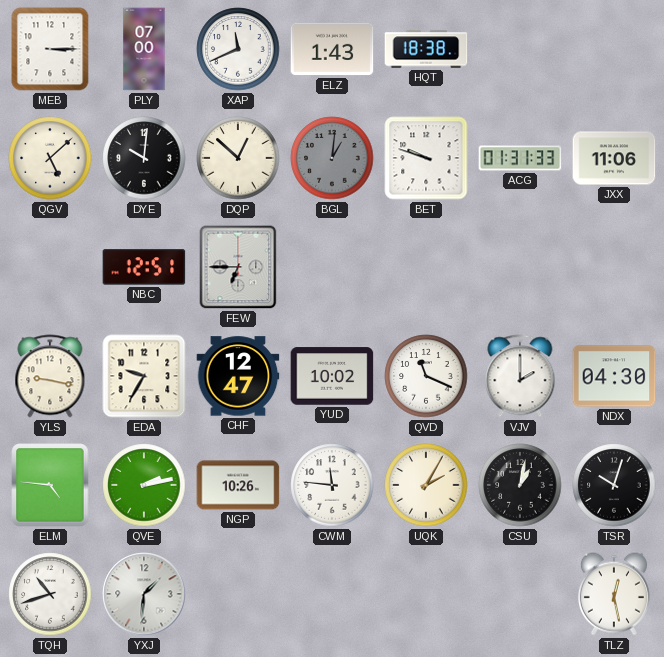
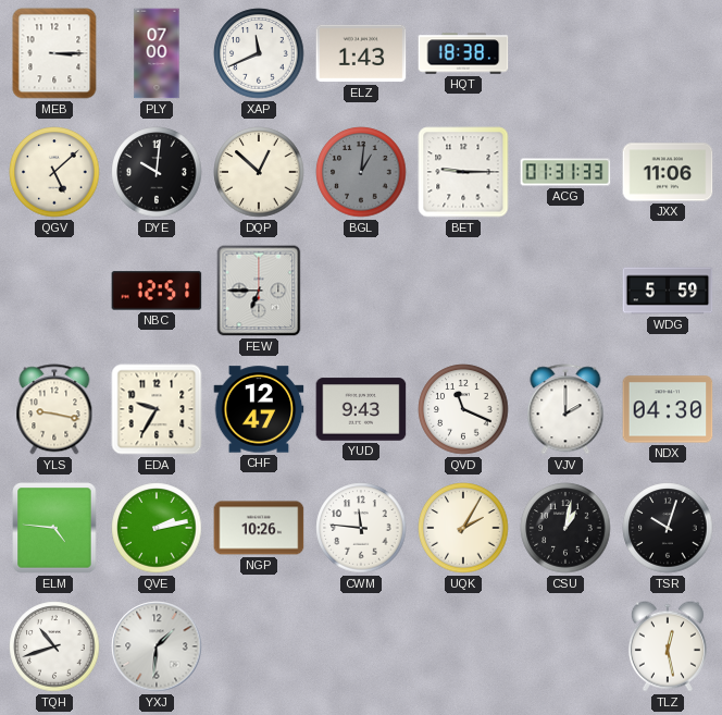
BET: 9:48 -> 9:15
WDG: none -> 5:59
YUD: 10:02 -> 9:43
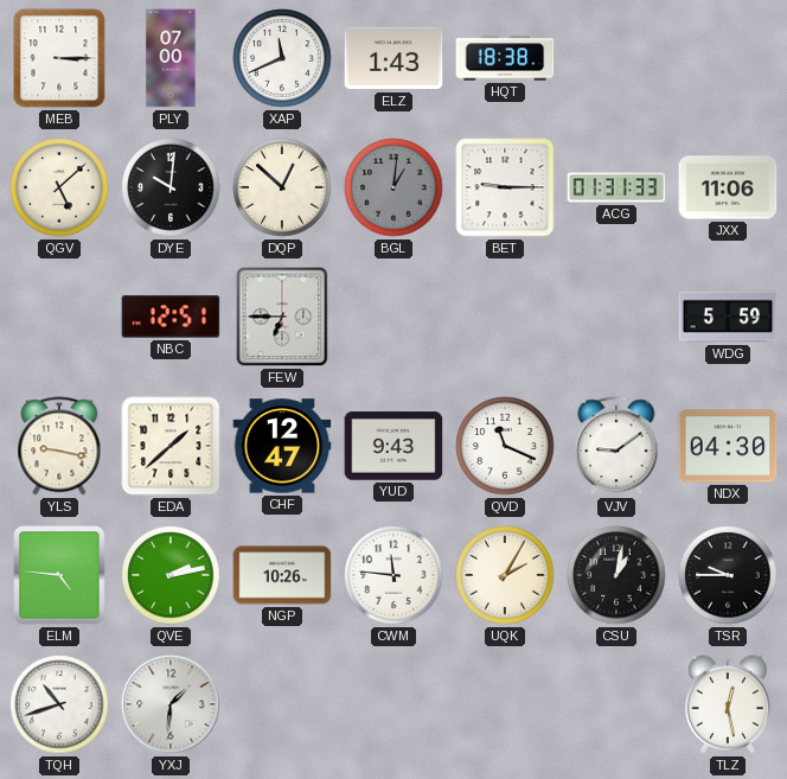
EDA: 9:35 -> 1:38
VJV: 2:00 -> 9:09
TSR: 10:03 -> 9:45
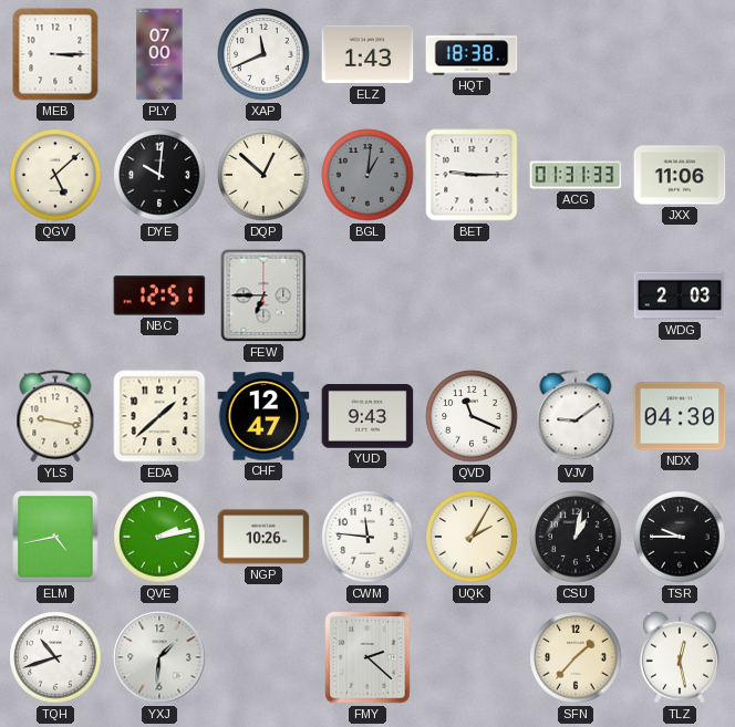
WDG: 5:59 -> 2:03
ELM: 4:46 -> 4:43
FMY: none -> 2:22
SFN: none -> 1:37
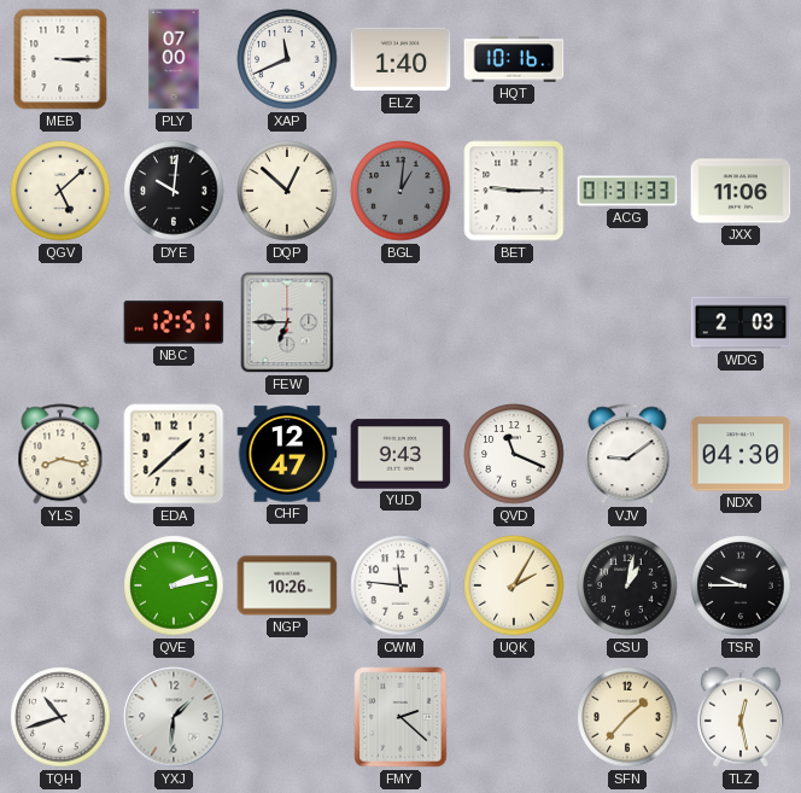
ELZ: 1:43 -> 1:40
HQT: 18:38 -> 10:16
YLS: 9:17 -> 8:17
ELM: 4:43 -> none
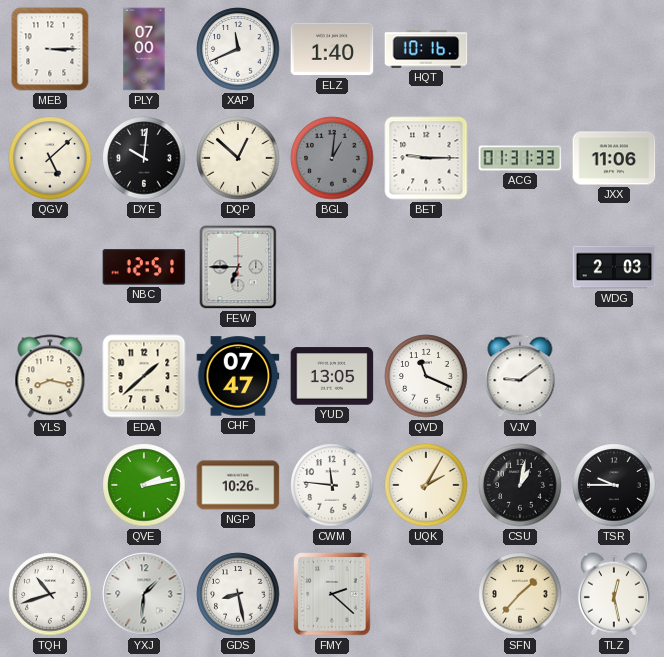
CHF: 12:47 -> 07:47
YUD: 9:43 -> 13:05
NDX: 04:30 -> none
GDS: none -> 8:28
